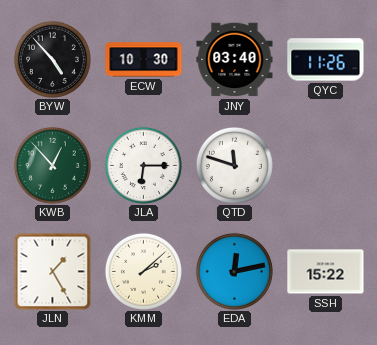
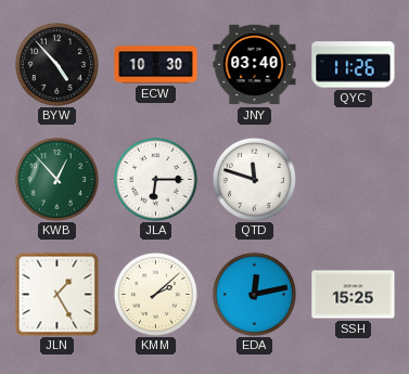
SSH: 15:22 -> 15:25
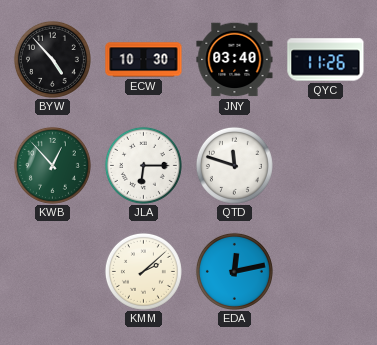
JLN: 1:25 -> none
SSH: 15:25 -> none
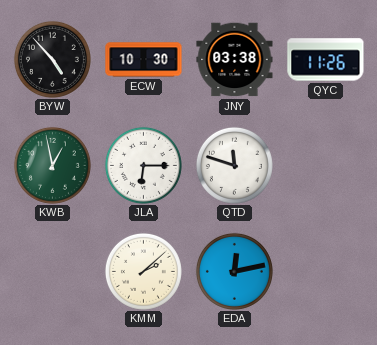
JNY: 03:40 -> 03:38
KWB: 12:53 -> 12:58
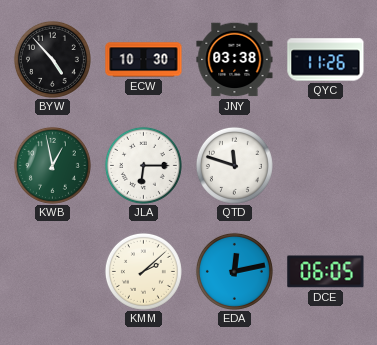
DCE: none -> 06:05
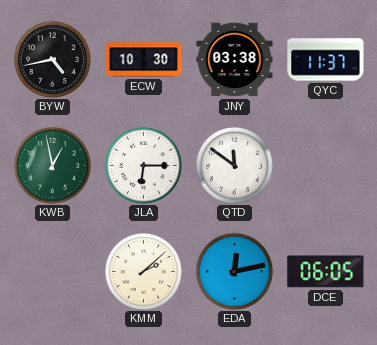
BYW: 4:53 -> 4:43
QYC: 11:26 -> 11:37
QTD: 11:48 -> 11:51
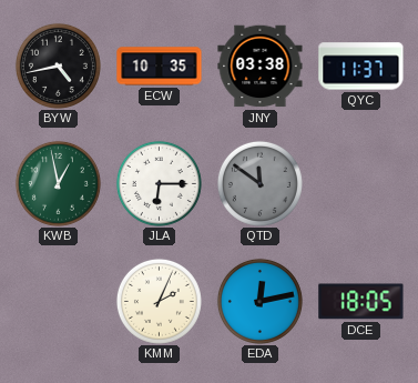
ECW: 10:30 -> 10:35
QTD dial: white -> grey
KMM: 2:08 -> 2:04
DCE: 06:05 -> 18:05
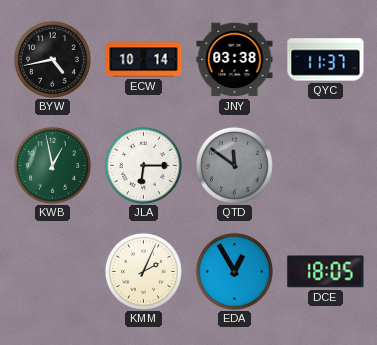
ECW: 10:35 -> 10:14
EDA: 12:13 -> 12:55
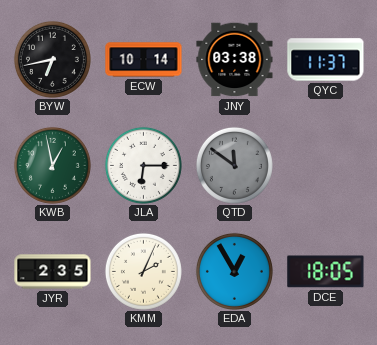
BYW: 4:43 -> 6:43
JYR: none -> 2:35
